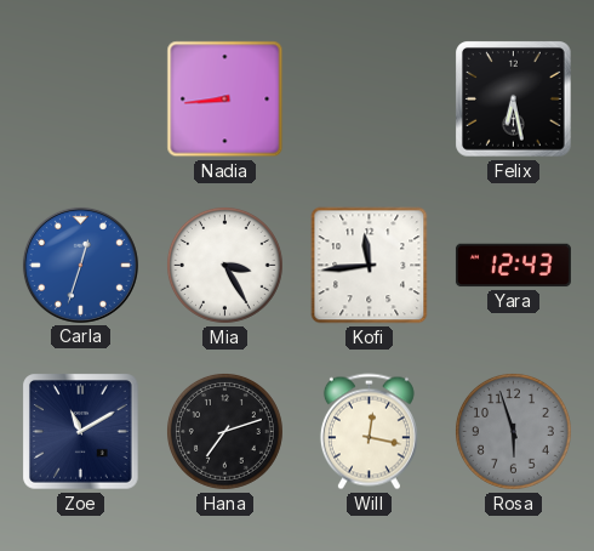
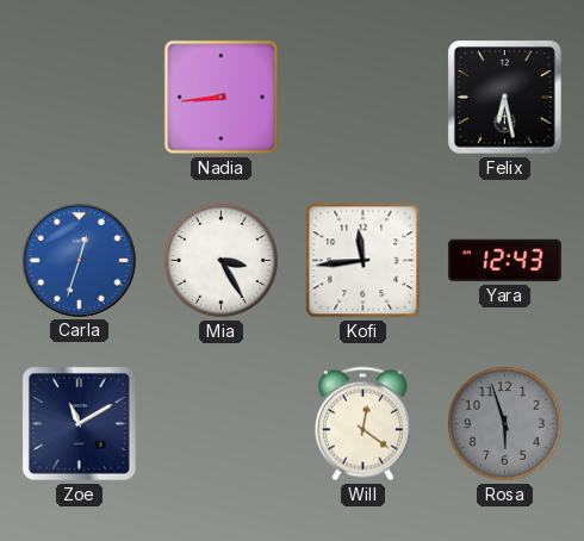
Hana: 7:12 -> none
Will: 12:17 -> 12:21
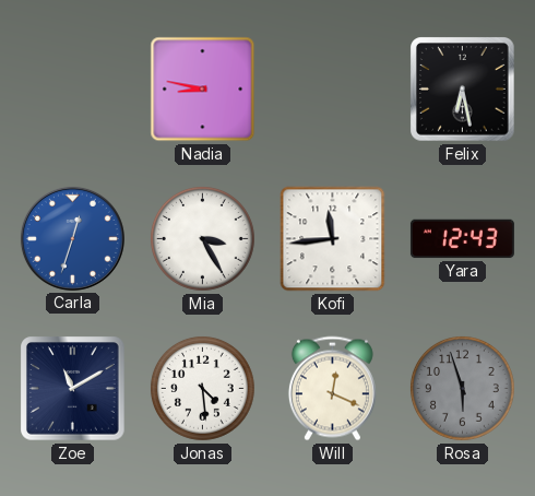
Nadia: 8:44 -> 8:47
Jonas: none -> 4:29
Will: 12:21 -> 12:19
